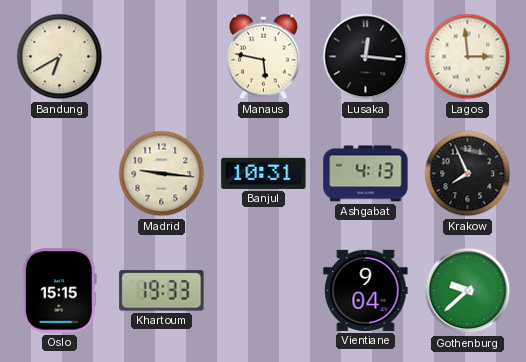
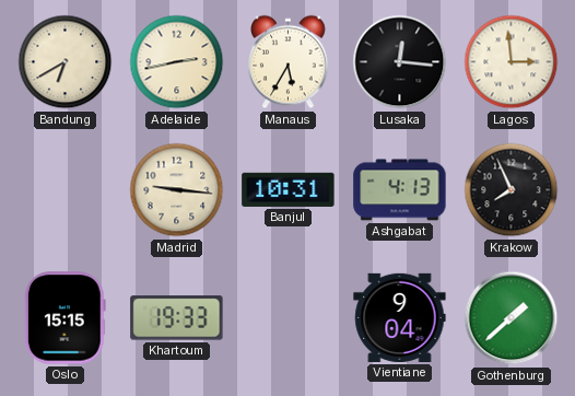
Adelaide: none -> 2:43
Manaus: 5:47 -> 5:35
Gothenburg: 9:38 -> 1:38
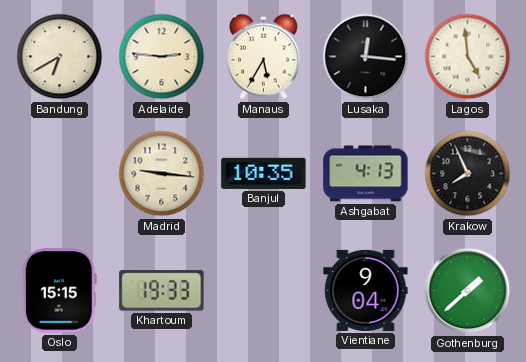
Adelaide: 2:43 -> 2:46
Lagos: 2:59 -> 4:59
Banjul: 10:31 -> 10:35
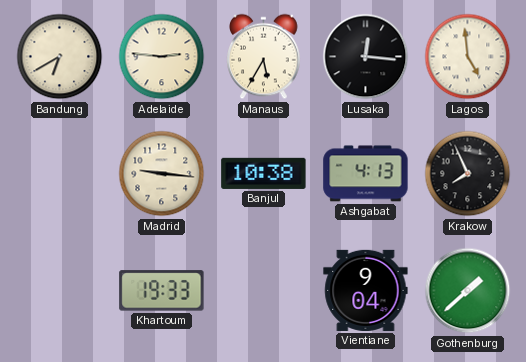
Banjul: 10:35 -> 10:38
Oslo: 15:15 -> none
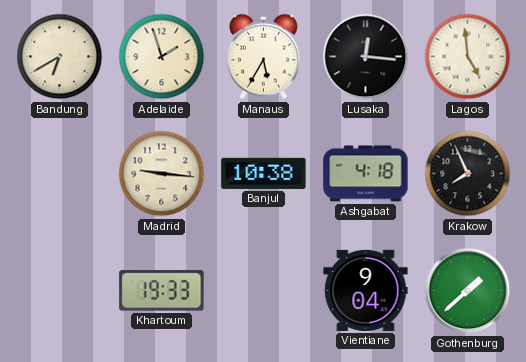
Adelaide: 2:46 -> 1:57
Ashgabat: 4:13 -> 4:18
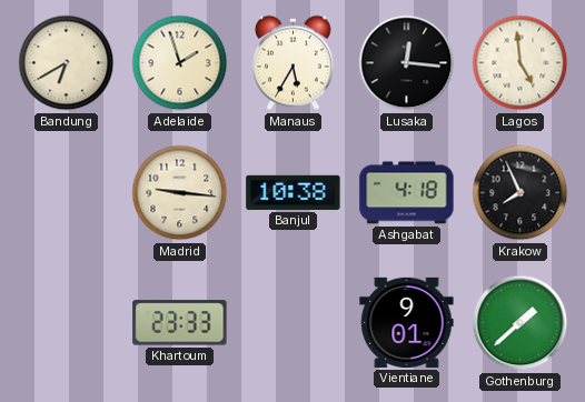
Khartoum: 19:33 -> 23:33
Vientiane: 9:04 -> 9:01
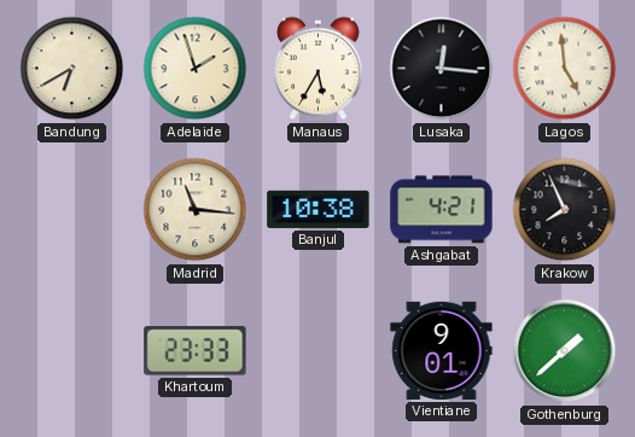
Madrid: 9:16 -> 11:16
Ashgabat: 4:18 -> 4:21
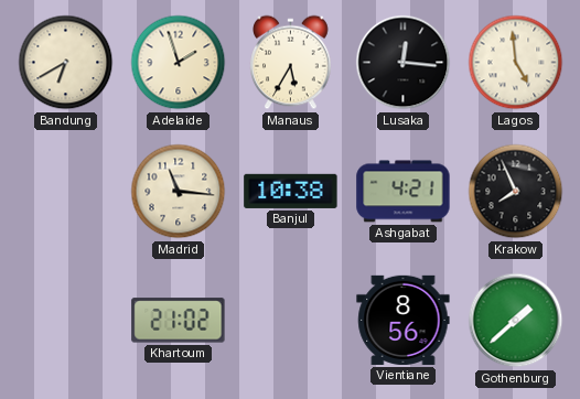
Khartoum: 23:33 -> 21:02
Vientiane: 9:01 -> 8:56
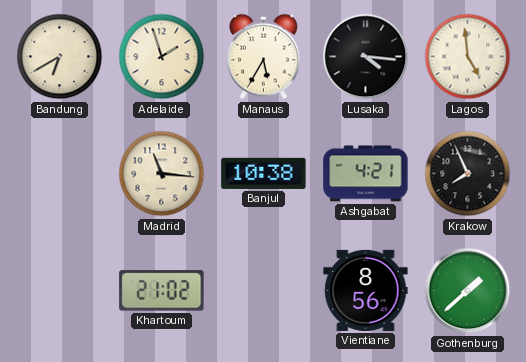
Lusaka: 12:16 -> 4:16
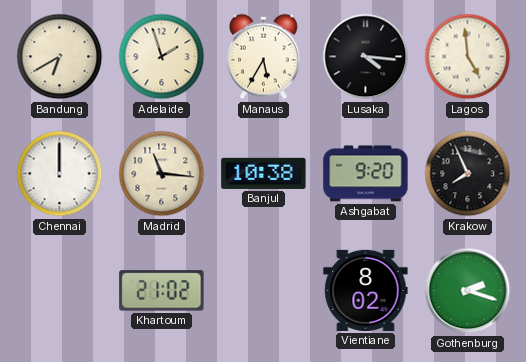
Chennai: none -> 12:00
Ashgabat: 4:21 -> 9:20
Vientiane: 8:56 -> 8:02
Gothenburg: 1:38 -> 2:18
